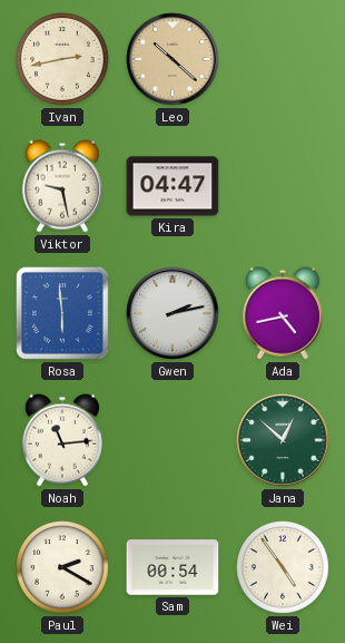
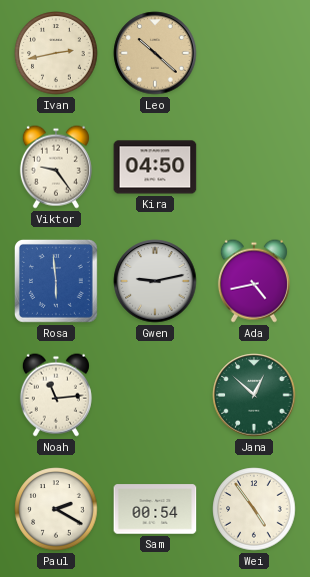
Viktor: 9:28 -> 9:24
Kira: 04:47 -> 04:50
Gwen: 2:13 -> 9:13
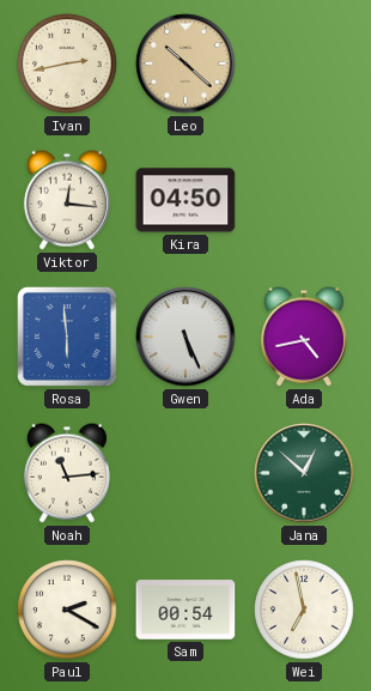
Viktor: 9:24 -> 12:16
Gwen: 9:13 -> 5:26
Wei: 4:54 -> 6:58
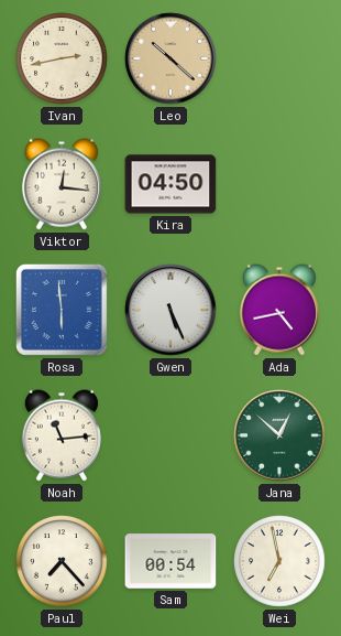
Paul: 2:20 -> 7:23
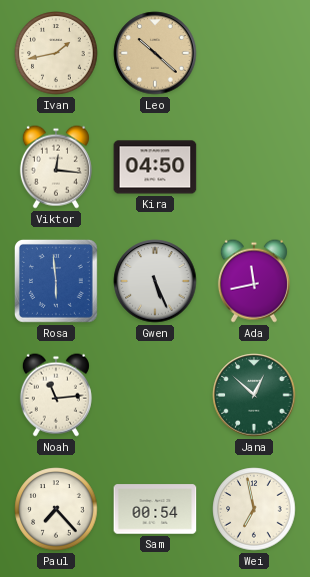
Ivan: 2:43 -> 1:43
Ada: 4:43 -> 11:43
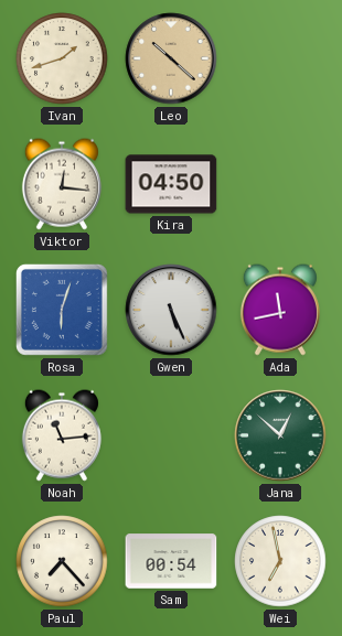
Ivan: 1:43 -> 1:42
Rosa: 5:59 -> 6:03
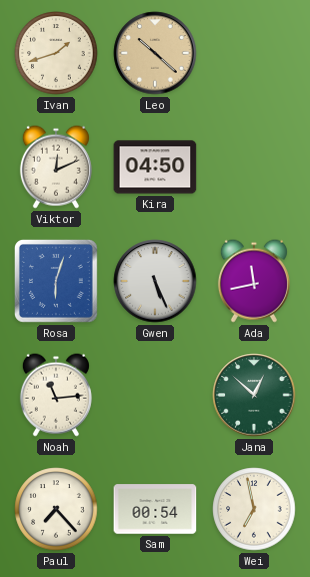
Viktor: 12:16 -> 12:11
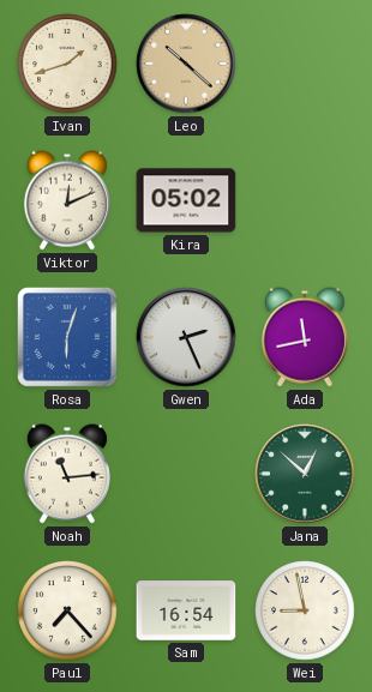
Kira: 04:50 -> 05:02
Gwen: 5:26 -> 2:26
Sam: 00:54 -> 16:54
Wei: 6:58 -> 8:58
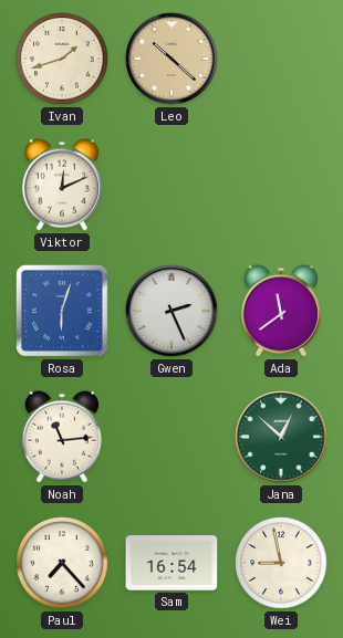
Kira: 05:02 -> none
Ada: 11:43 -> 11:39
